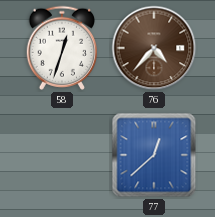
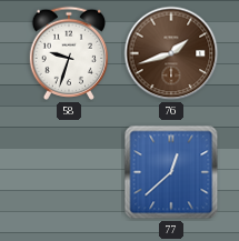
58: 12:33 -> 9:33
76: 4:37 -> 1:42
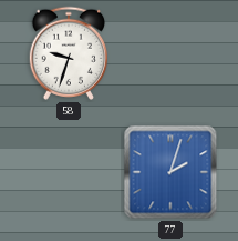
76: 1:42 -> none
77: 12:38 -> 2:03
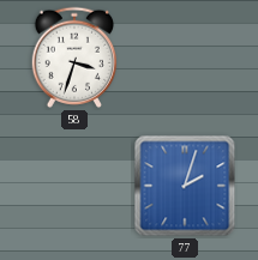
58: 9:33 -> 3:33
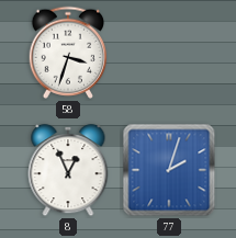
8: none -> 12:56
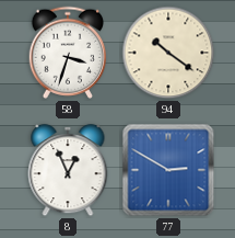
94: none -> 10:21
77: 2:03 -> 2:50
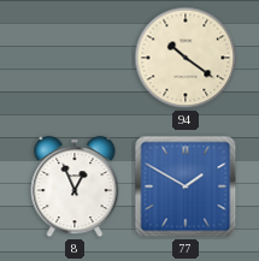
58: 3:33 -> none
77: 2:50 -> 1:50
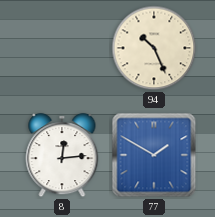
94: 10:21 -> 10:26
8: 12:56 -> 12:14
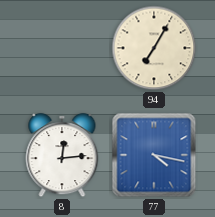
94: 10:26 -> 7:05
77: 1:50 -> 4:17
